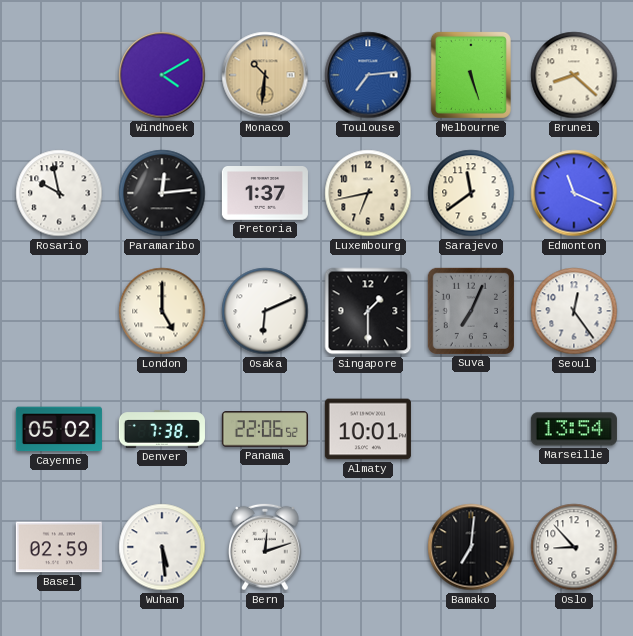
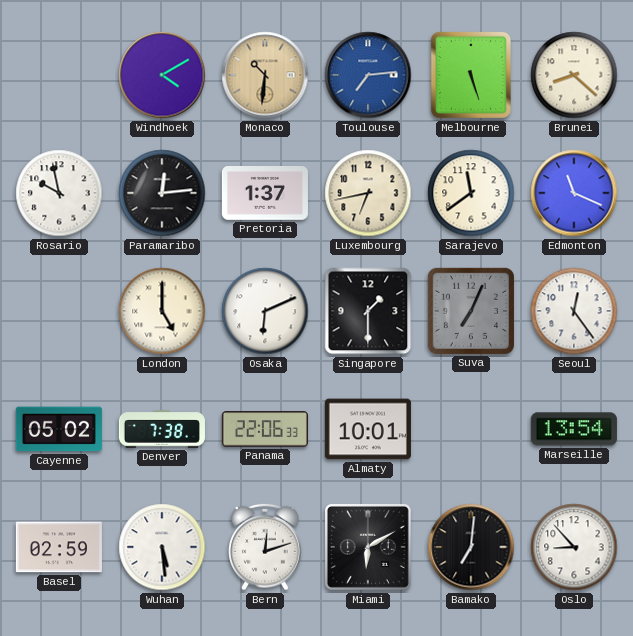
Panama: 22:06:52 -> 22:06:33
Miami: none -> 6:10
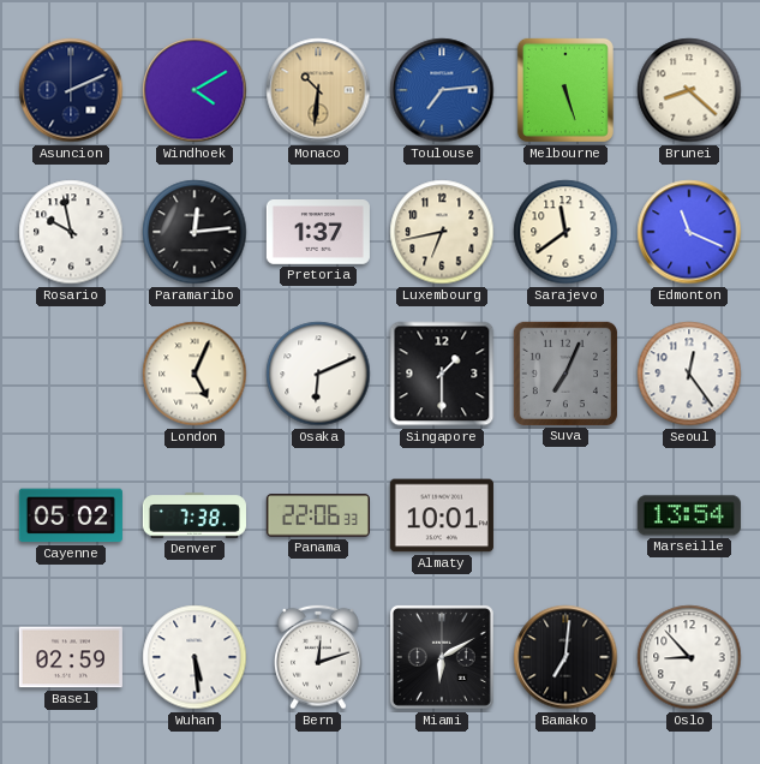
Asuncion: none -> 2:11
London: 5:00 -> 5:04
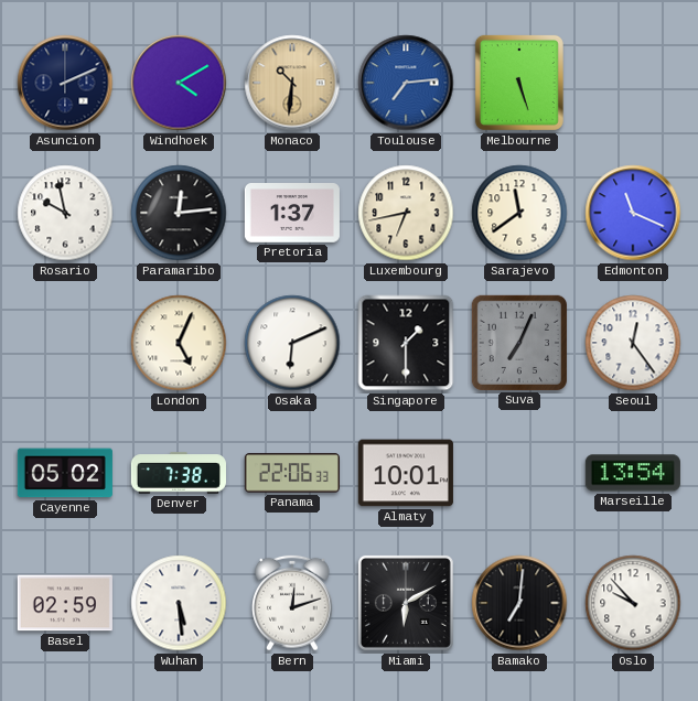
Brunei: 8:22 -> none
Oslo: 8:53 -> 9:53
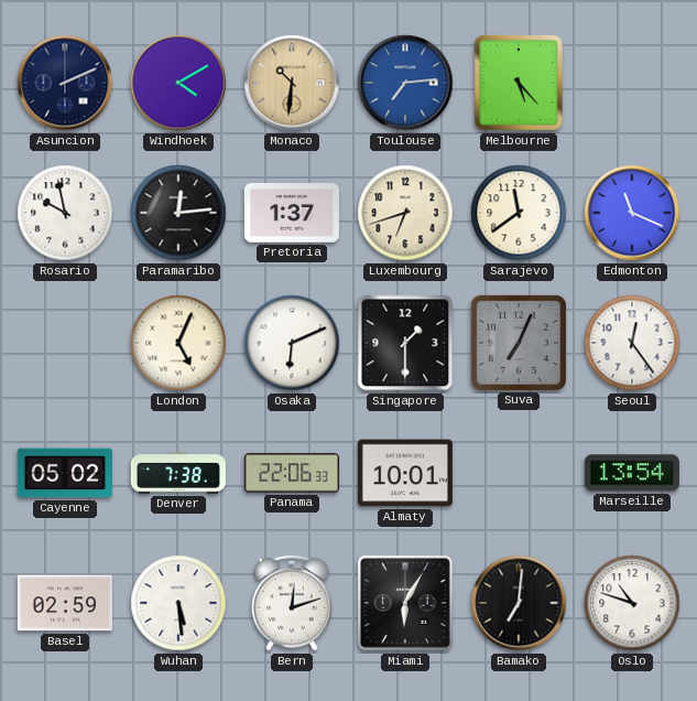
Melbourne: 5:27 -> 5:23
Luxembourg: 6:43 -> 6:42
Miami: 6:10 -> 6:05
Oslo: 9:53 -> 10:48
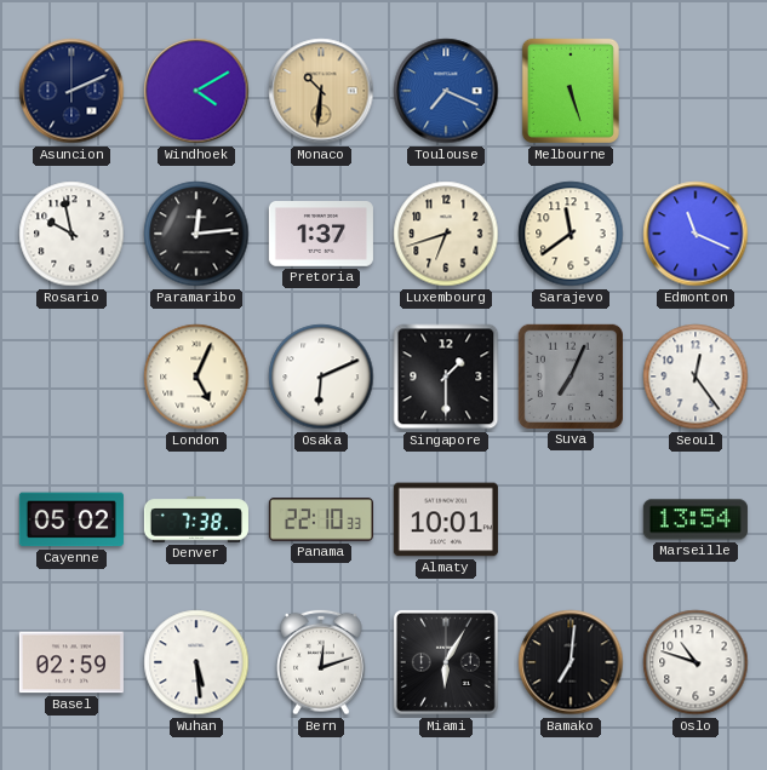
Toulouse: 7:14 -> 7:19
Melbourne: 5:23 -> 5:27
Panama: 22:06 -> 22:10
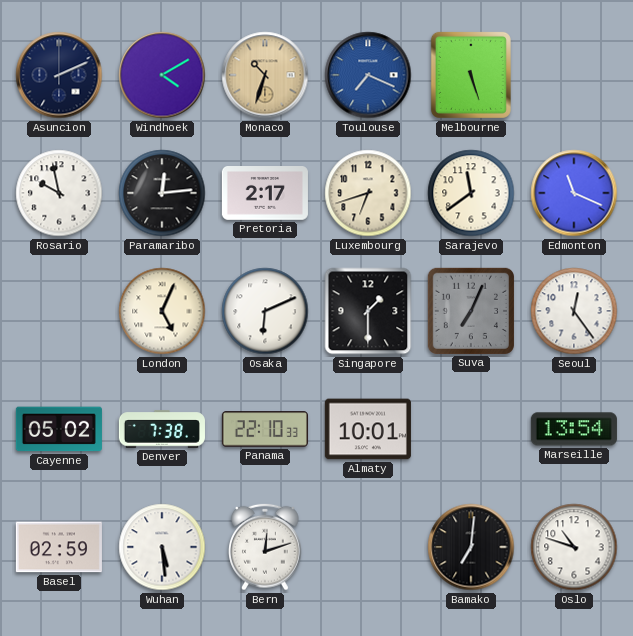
Monaco: 10:31 -> 10:33
Pretoria: 1:37 -> 2:17
Miami: 6:05 -> none
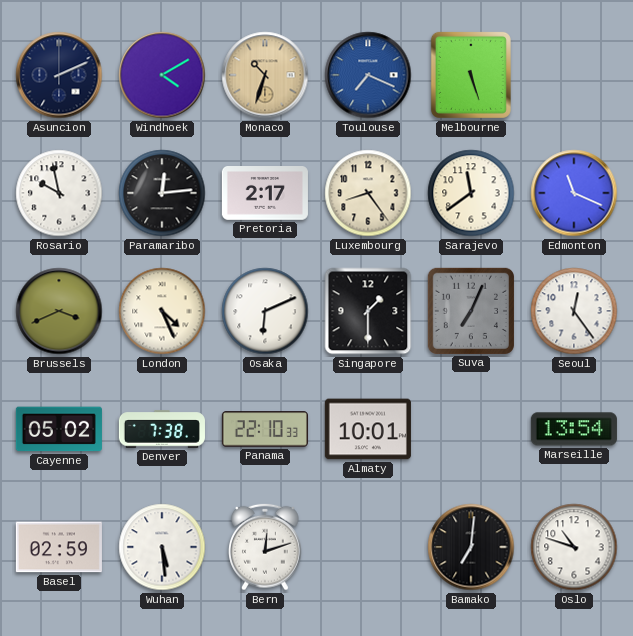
Luxembourg: 6:42 -> 8:24
Brussels: none -> 3:41
London: 5:04 -> 4:26
